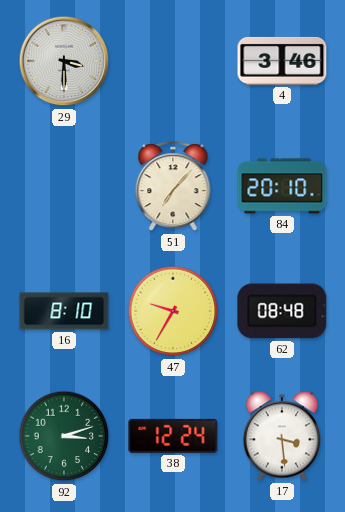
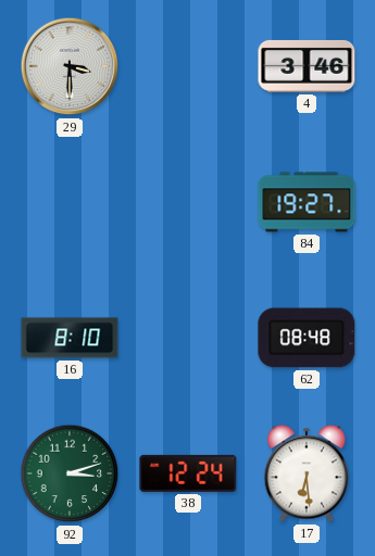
51: 7:07 -> none
84: 20:10 -> 19:27
47: 9:35 -> none
17: 3:29 -> 6:29
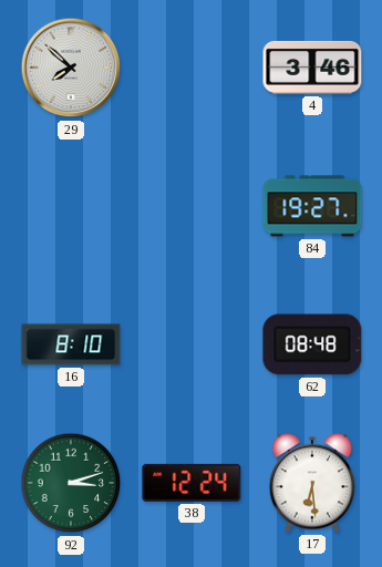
29: 3:30 -> 7:52
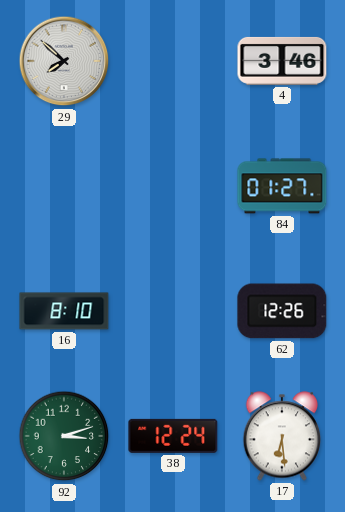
84: 19:27 -> 01:27
62: 08:48 -> 12:26
